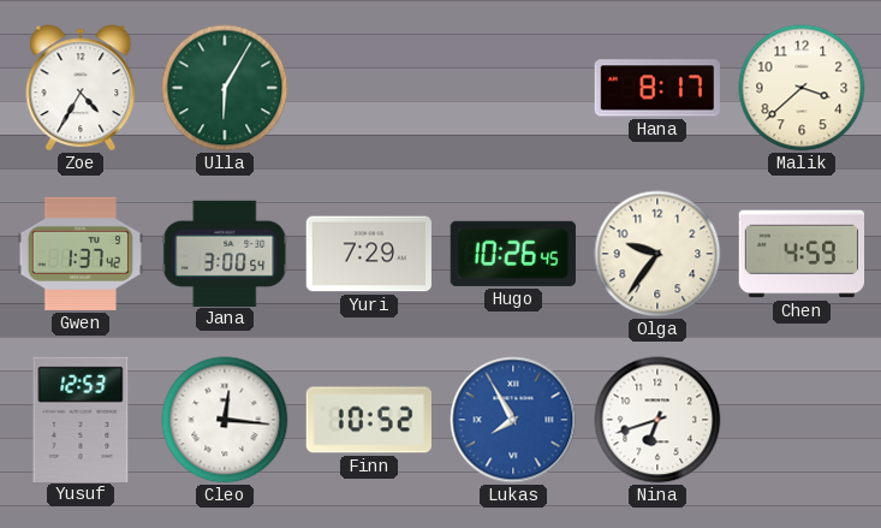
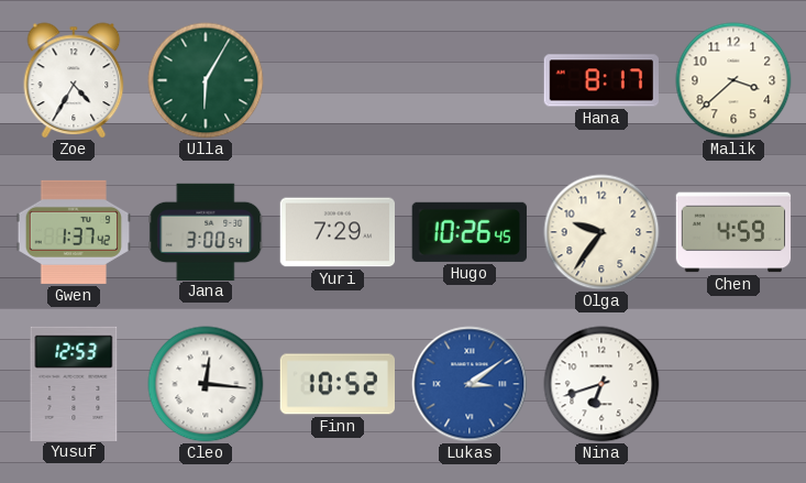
Lukas: 7:55 -> 3:09
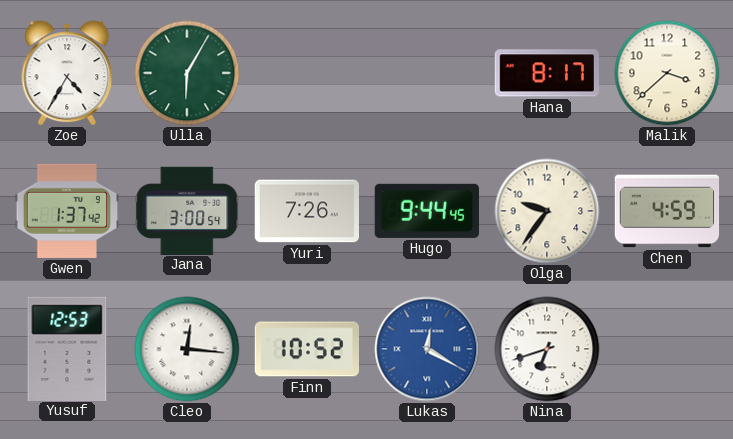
Yuri: 7:29 -> 7:26
Hugo: 10:26 -> 9:44
Lukas: 3:09 -> 12:20
